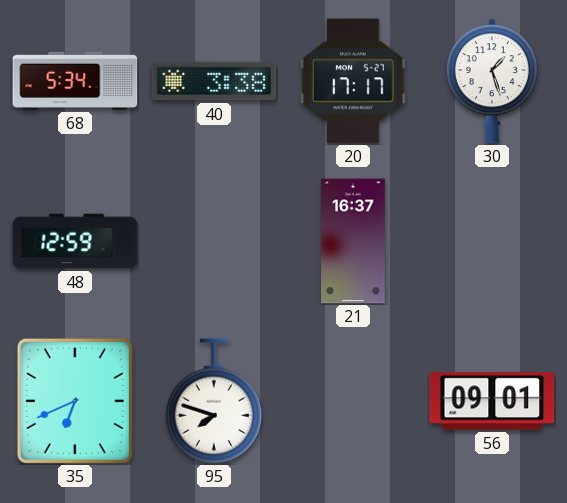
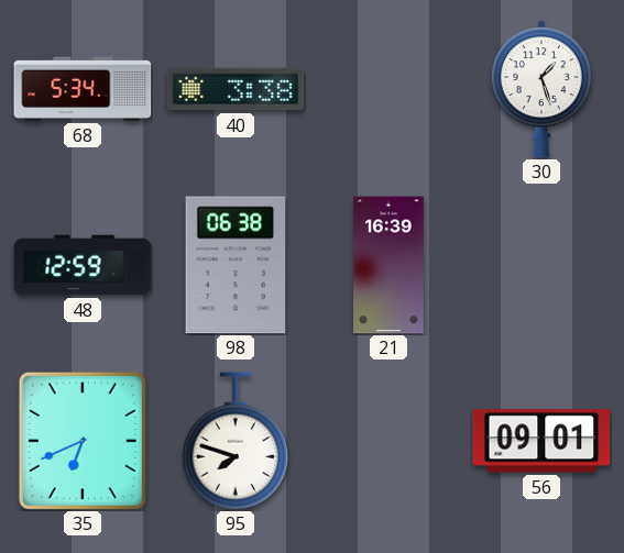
20: 17:17 -> none
98: none -> 06:38
21: 16:37 -> 16:39
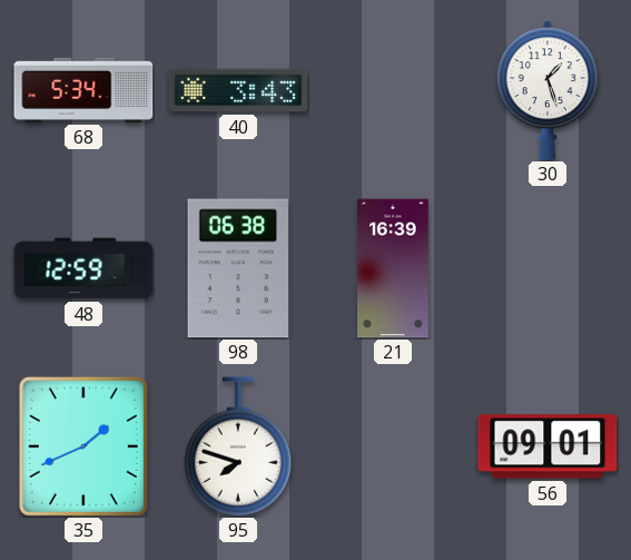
40: 3:38 -> 3:43
35: 6:41 -> 1:41
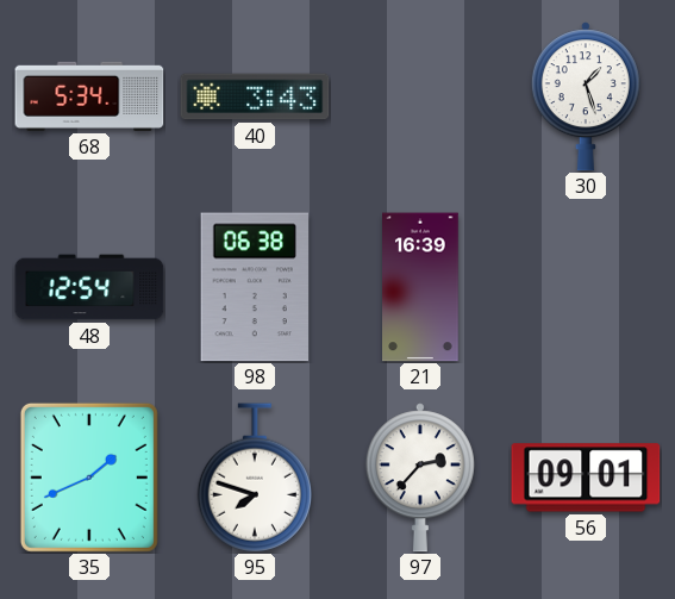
48: 12:59 -> 12:54
97: none -> 2:37
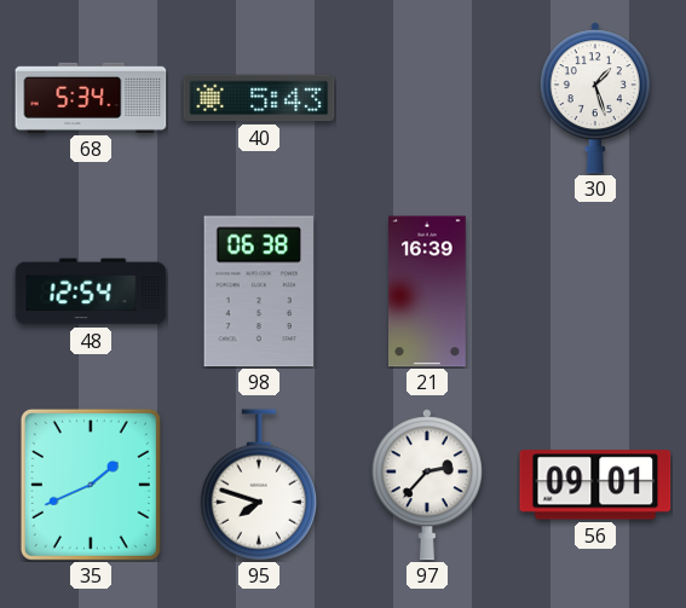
40: 3:43 -> 5:43
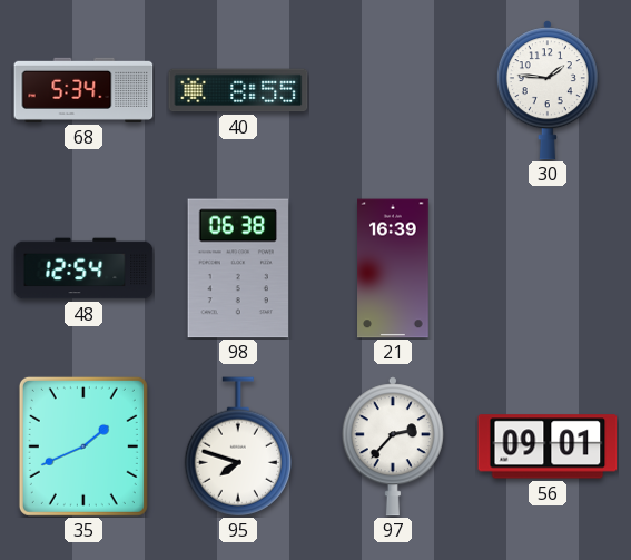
40: 5:43 -> 8:55
30: 1:27 -> 1:46
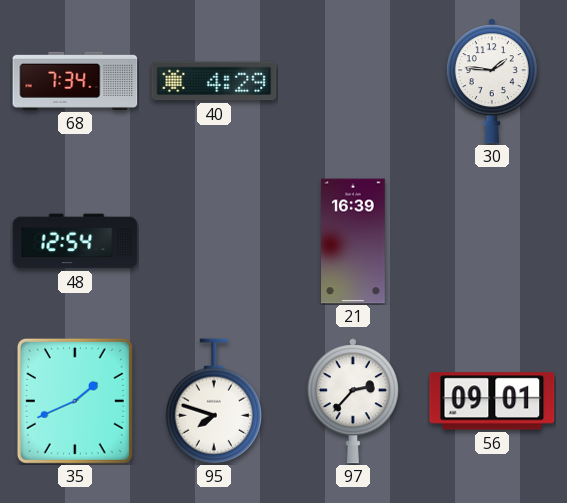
68: 5:34 -> 7:34
40: 8:55 -> 4:29
98: 06:38 -> none
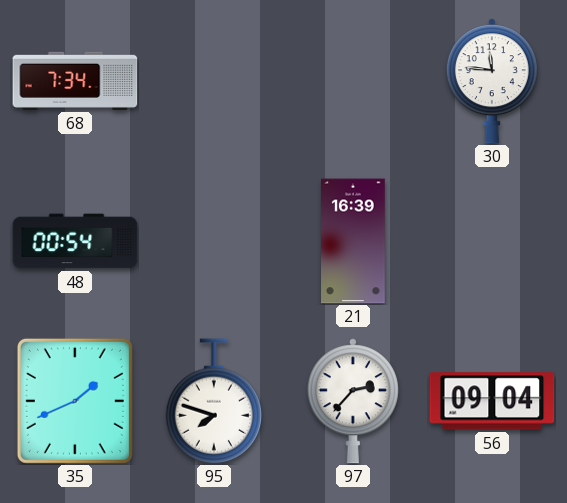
40: 4:29 -> none
30: 1:46 -> 11:46
48: 12:54 -> 00:54
56: 09:01 -> 09:04
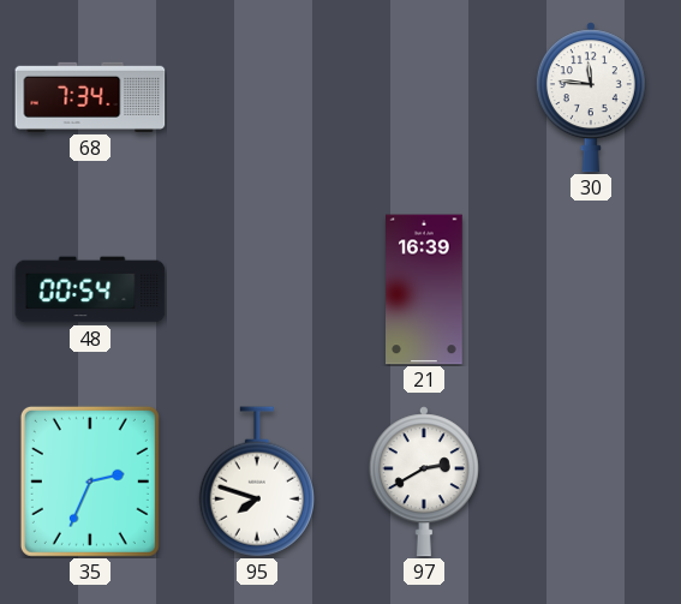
35: 1:41 -> 2:34
97: 2:37 -> 2:40
56: 09:04 -> none
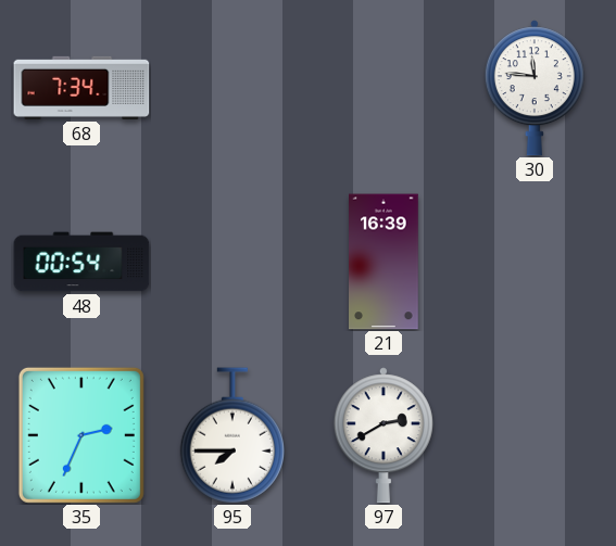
95: 7:48 -> 7:45
